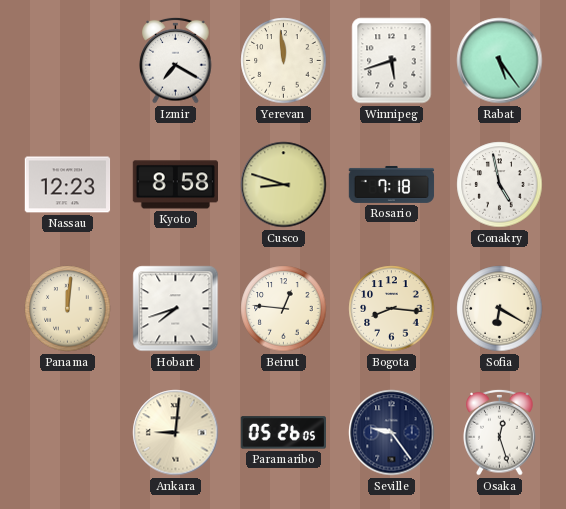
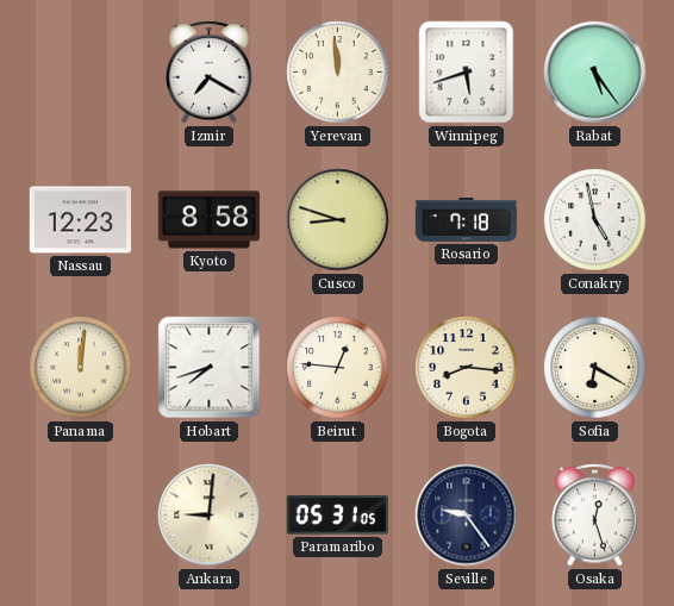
Paramaribo: 05:26 -> 05:31
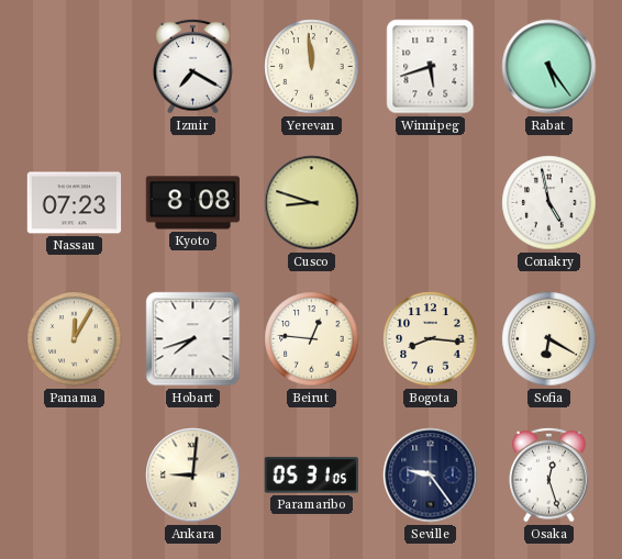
Nassau: 12:23 -> 07:23
Kyoto: 8:58 -> 8:08
Rosario: 7:18 -> none
Panama: 12:01 -> 12:05
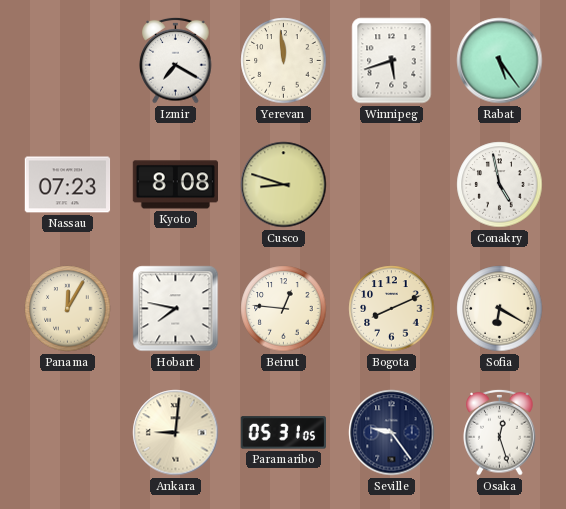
Hobart: 7:42 -> 7:47
Bogota: 8:16 -> 8:11
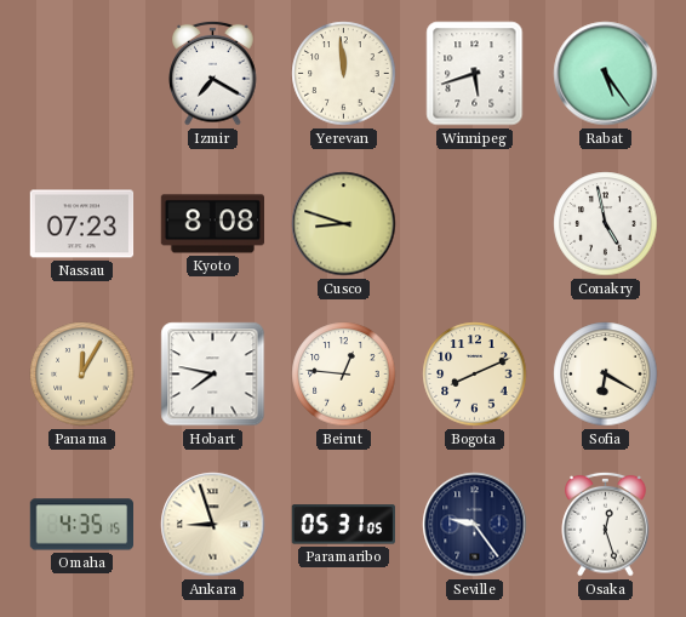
Omaha: none -> 4:35
Ankara: 9:01 -> 8:57
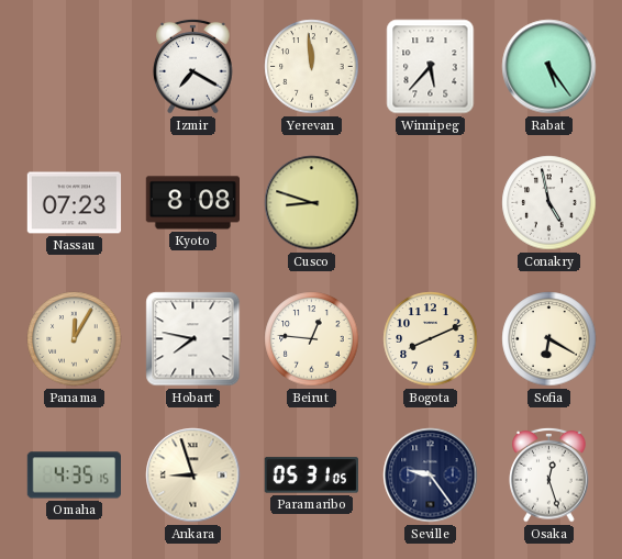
Winnipeg: 5:42 -> 5:37
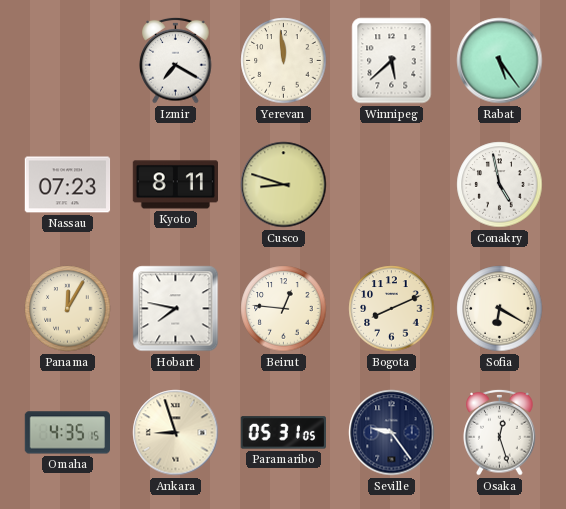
Winnipeg: 5:37 -> 5:38
Kyoto: 8:08 -> 8:11
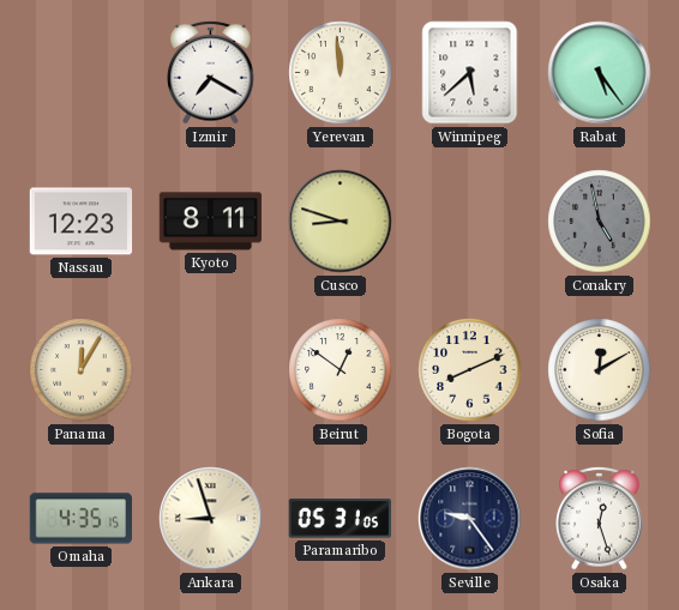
Nassau: 07:23 -> 12:23
Conakry dial: white -> grey
Hobart: 7:47 -> none
Beirut: 12:46 -> 12:51
Sofia: 6:20 -> 12:10
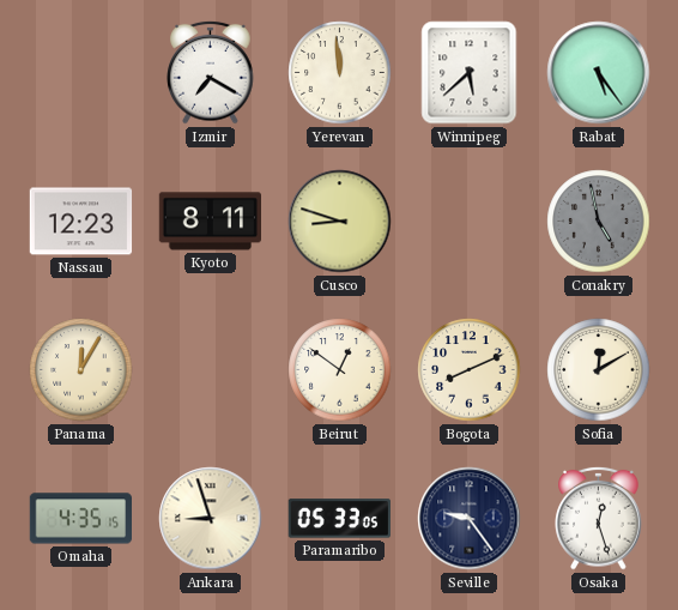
Paramaribo: 05:31 -> 05:33
